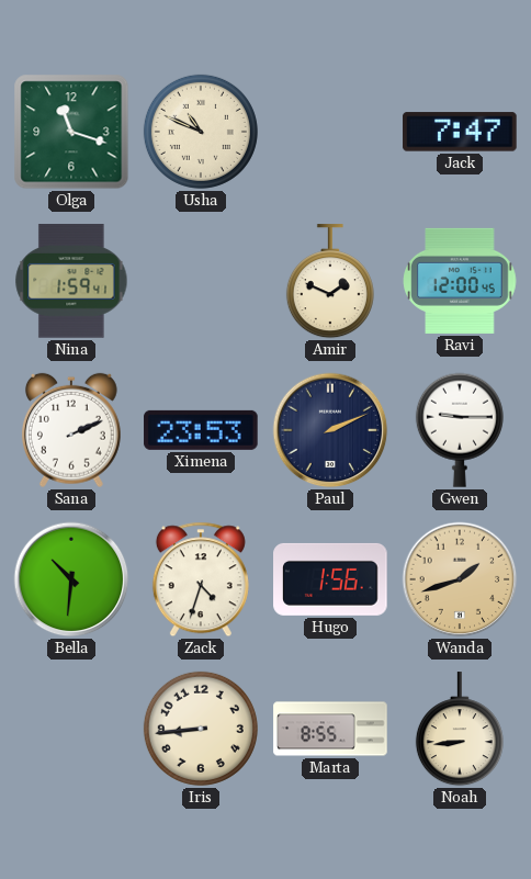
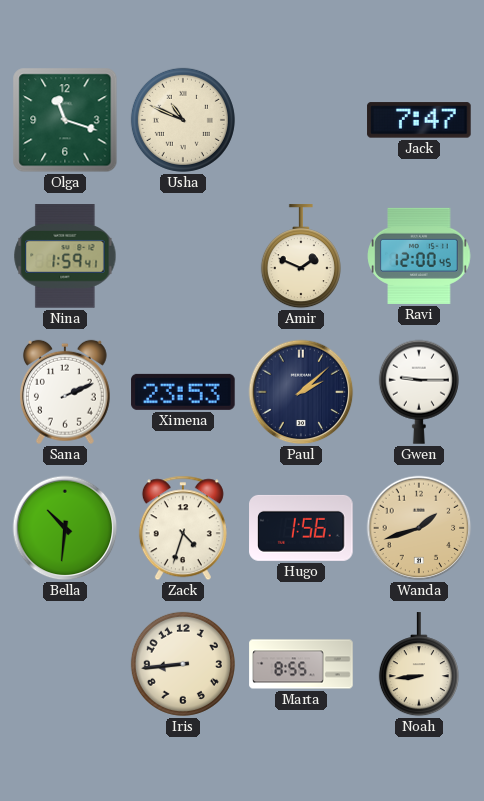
Paul: 2:11 -> 2:08
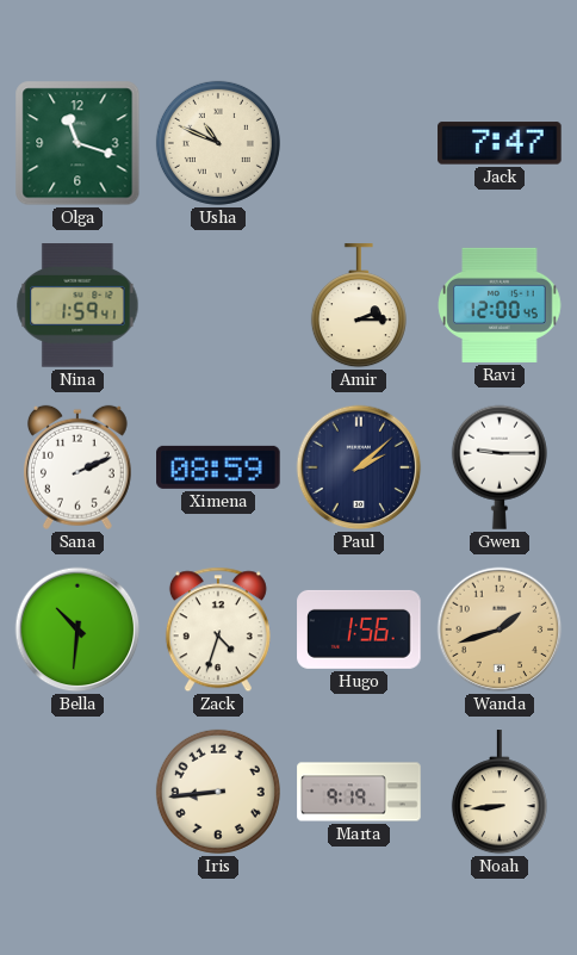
Amir: 1:49 -> 2:15
Ximena: 23:53 -> 08:59
Marta: 8:55 -> 9:19
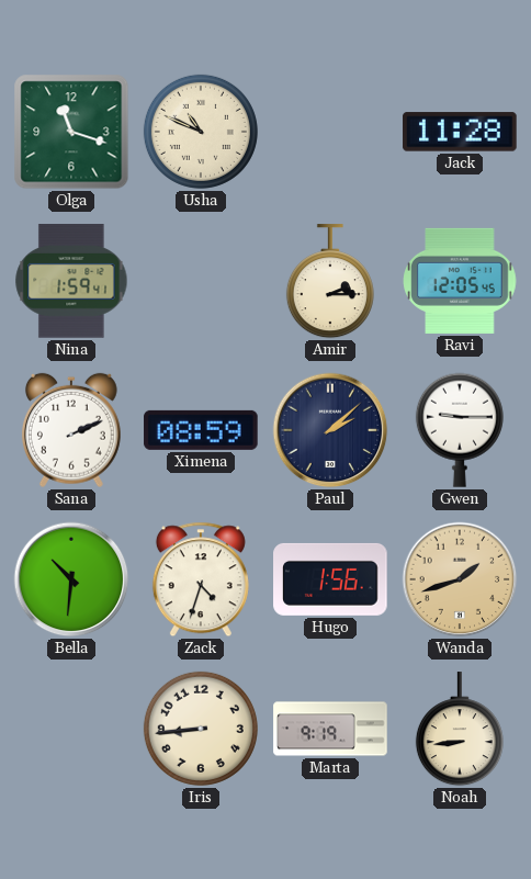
Jack: 7:47 -> 11:28
Ravi: 12:00 -> 12:05
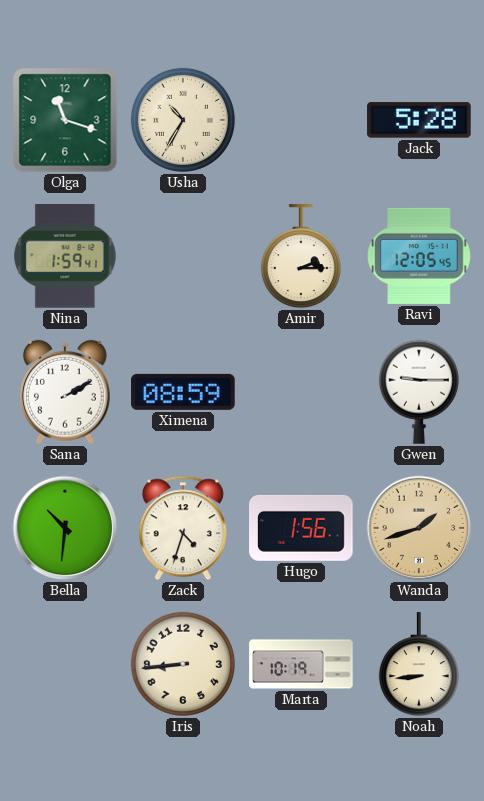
Usha: 10:49 -> 10:35
Jack: 11:28 -> 5:28
Sana: 2:11 -> 2:10
Paul: 2:08 -> none
Marta: 9:19 -> 10:19
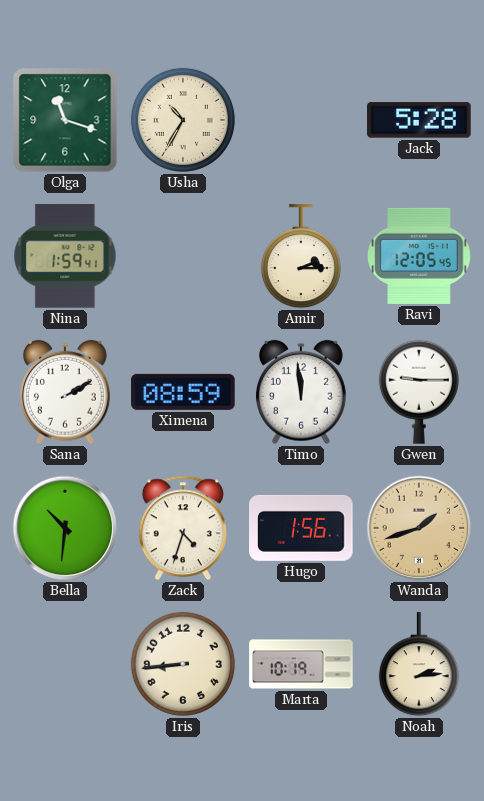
Timo: none -> 11:59
Noah: 8:44 -> 2:14
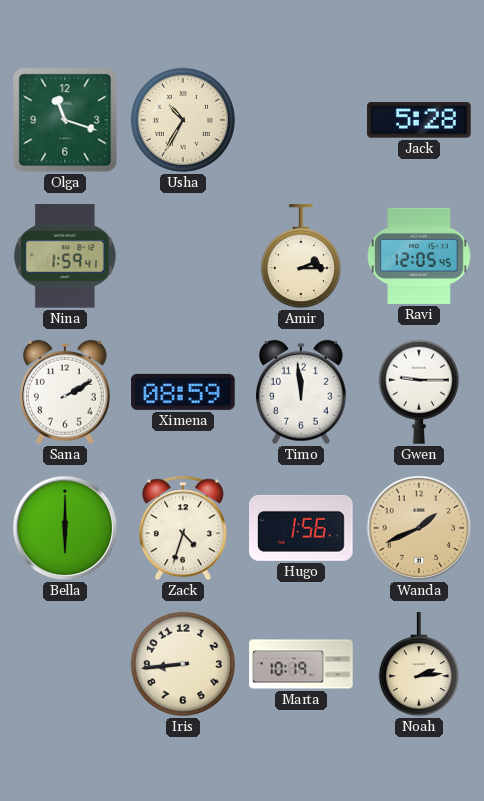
Bella: 10:31 -> 6:00
Wanda: 1:42 -> 1:41
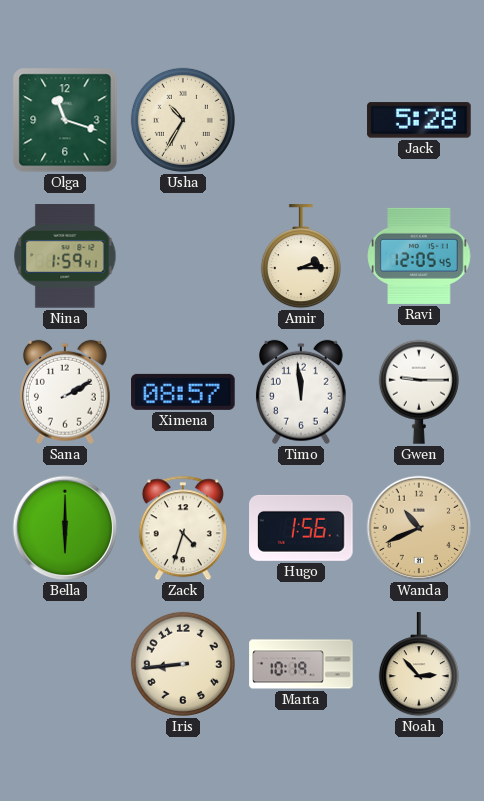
Ximena: 08:59 -> 08:57
Wanda: 1:41 -> 10:41
Noah: 2:14 -> 2:53
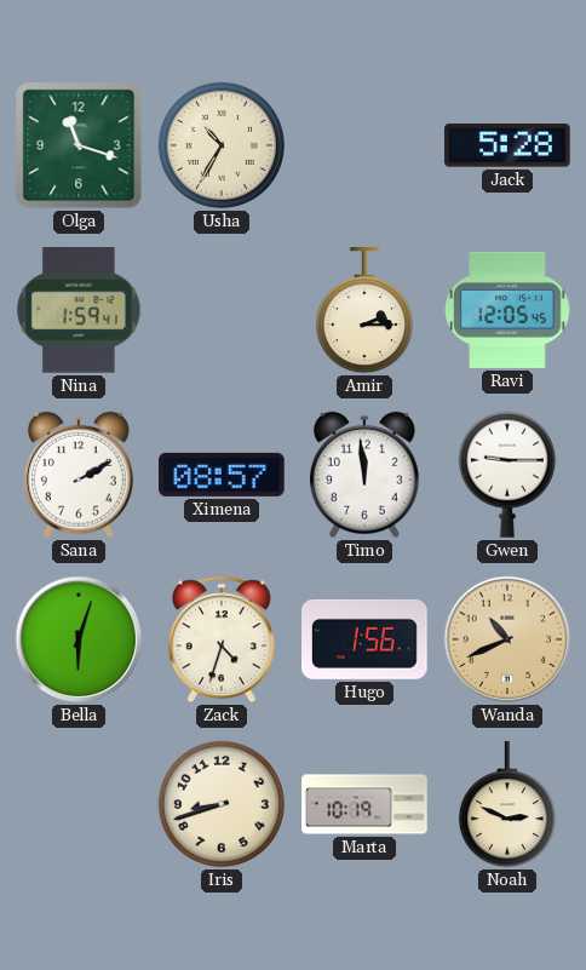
Bella: 6:00 -> 6:03
Iris: 8:44 -> 8:42
Noah: 2:53 -> 2:49
